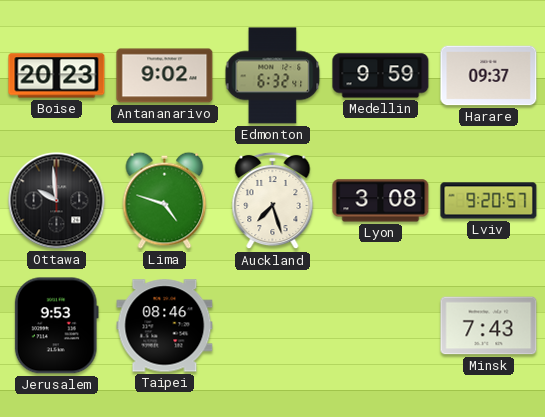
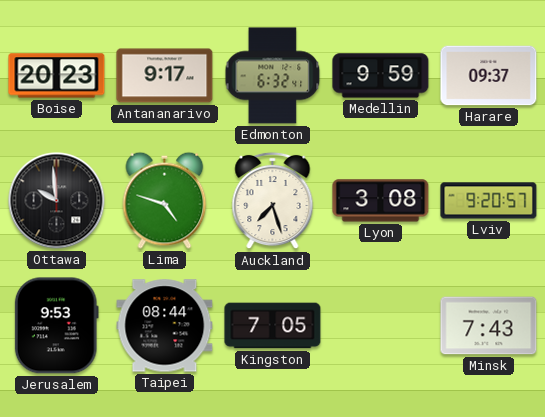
Antananarivo: 9:02 -> 9:17
Taipei: 08:46 -> 08:44
Kingston: none -> 7:05
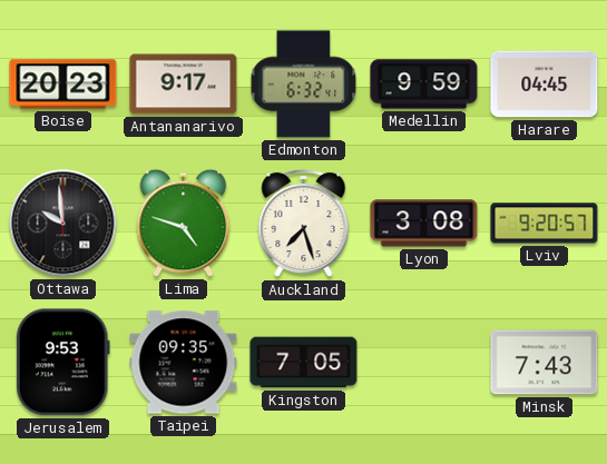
Harare: 09:37 -> 04:45
Taipei: 08:44 -> 09:35
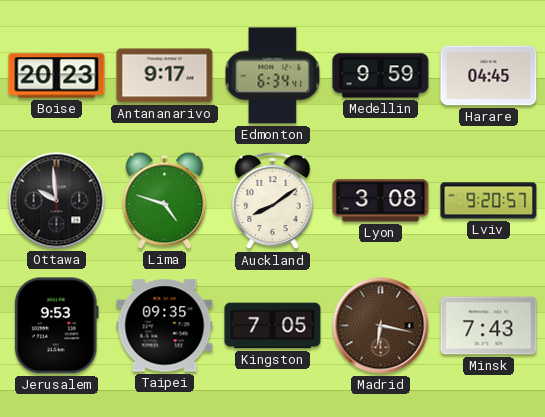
Edmonton: 6:32 -> 6:34
Auckland: 7:27 -> 8:09
Madrid: none -> 6:17
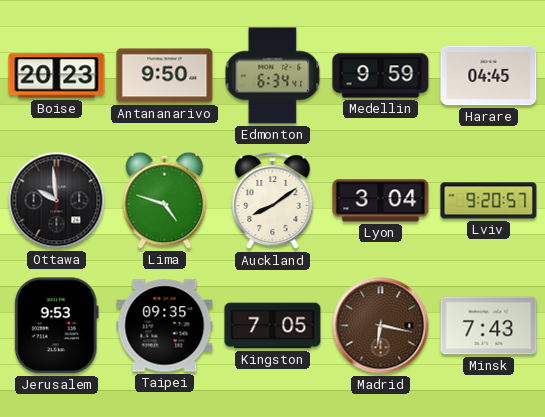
Antananarivo: 9:17 -> 9:50
Lyon: 3:08 -> 3:04
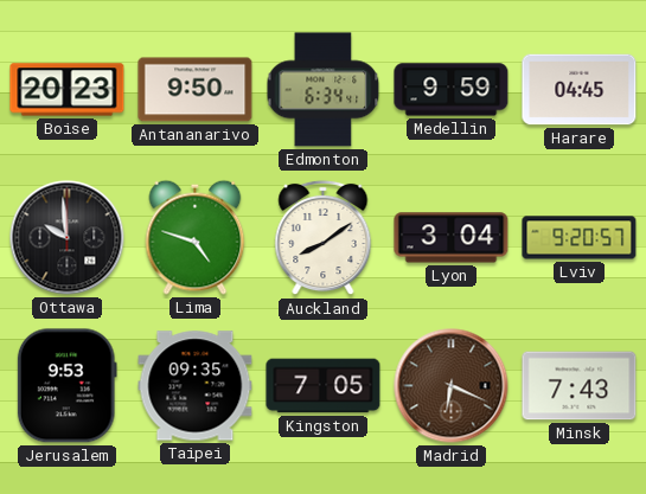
Madrid: 6:17 -> 6:19
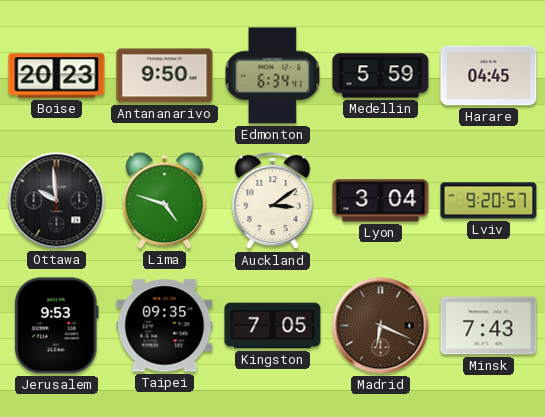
Medellin: 9:59 -> 5:59
Auckland: 8:09 -> 3:09
